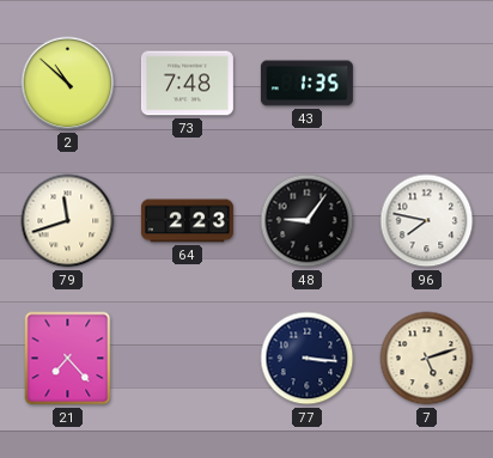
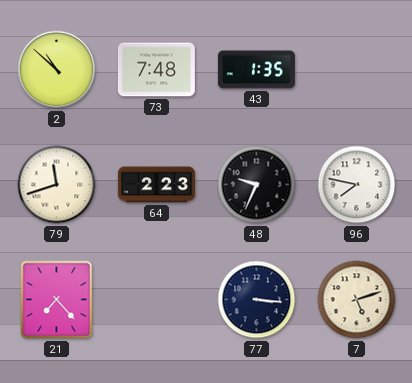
48: 9:06 -> 9:34
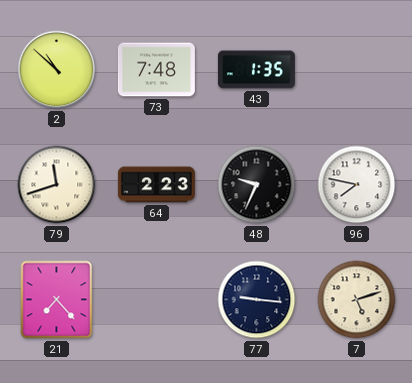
77: 3:16 -> 9:16
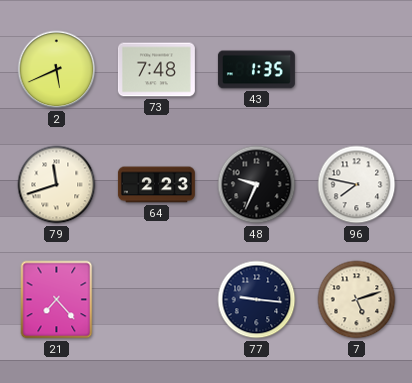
2: 10:52 -> 5:41
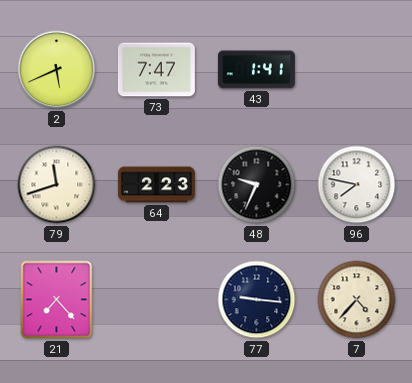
73: 7:48 -> 7:47
43: 1:35 -> 1:41
7: 5:12 -> 4:37
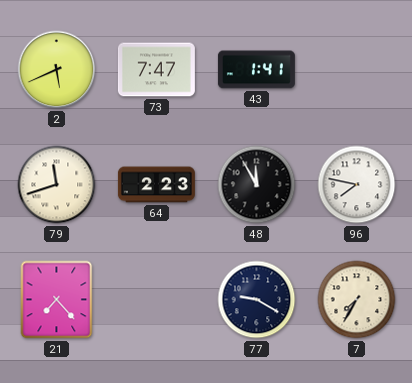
48: 9:34 -> 11:55
77: 9:16 -> 9:20
7: 4:37 -> 7:35
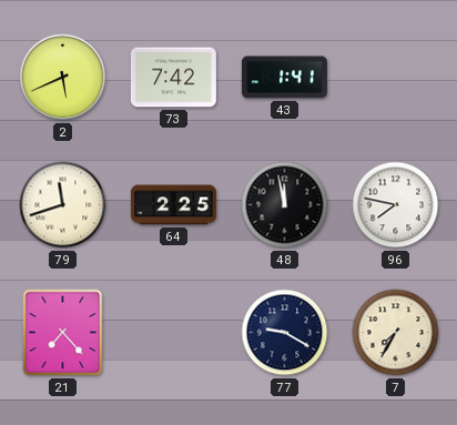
73: 7:47 -> 7:42
64: 2:23 -> 2:25
48: 11:55 -> 11:58
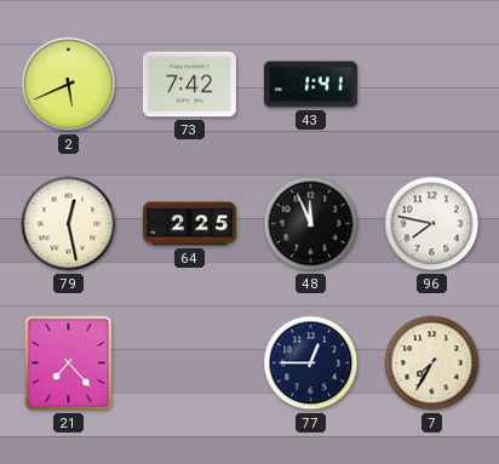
79: 11:42 -> 12:28
48: 11:58 -> 11:56
77: 9:20 -> 12:45
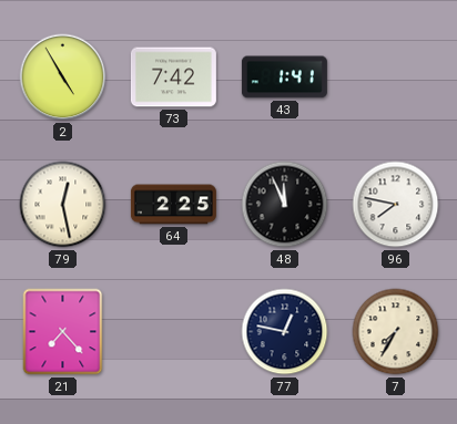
2: 5:41 -> 4:55
77: 12:45 -> 12:47
